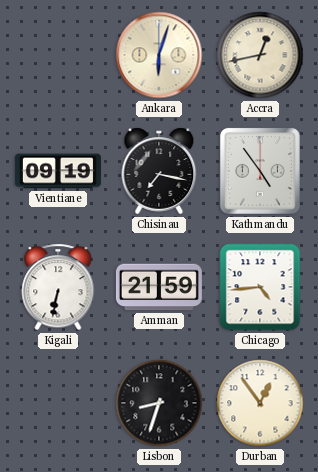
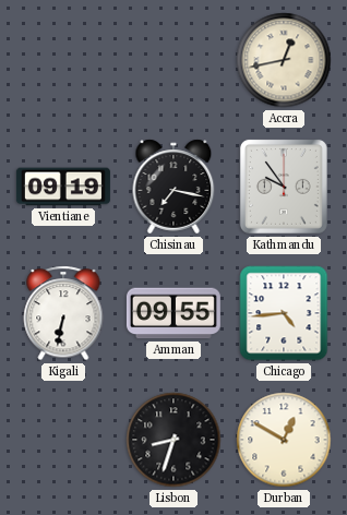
Ankara: 6:03 -> none
Kathmandu: 4:54 -> 9:54
Amman: 21:59 -> 09:55
Durban: 12:54 -> 12:50
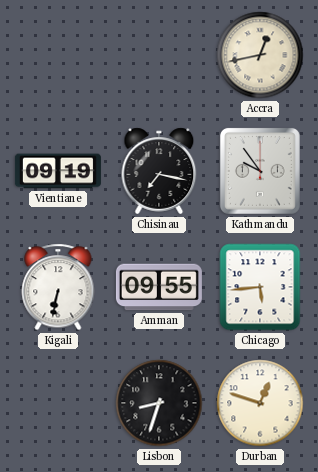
Chicago: 4:44 -> 5:44
Durban: 12:50 -> 12:48
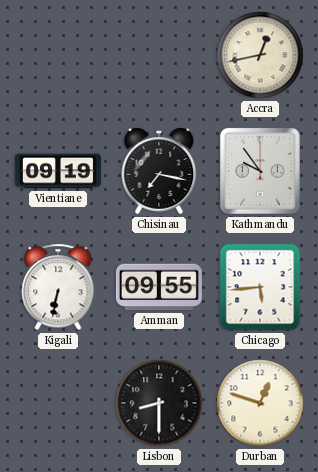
Lisbon: 8:33 -> 8:30
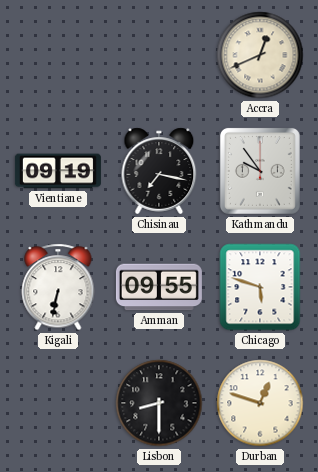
Accra: 12:43 -> 12:41
Chicago: 5:44 -> 5:48
